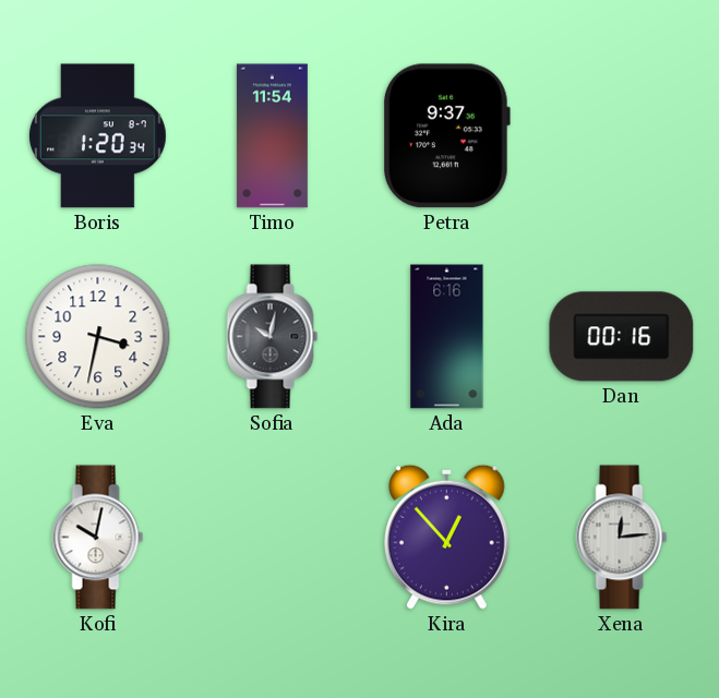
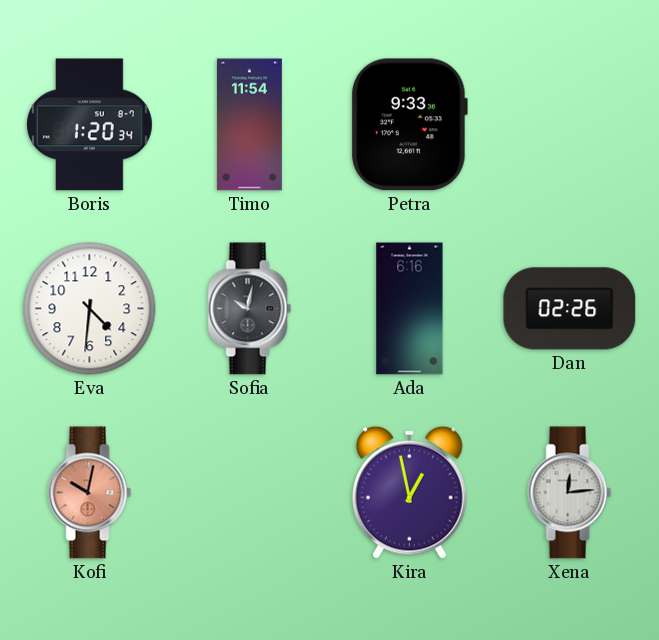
Petra: 9:37 -> 9:33
Eva: 3:32 -> 4:31
Dan: 00:16 -> 02:26
Kofi dial: white -> salmon
Kira: 12:53 -> 12:58
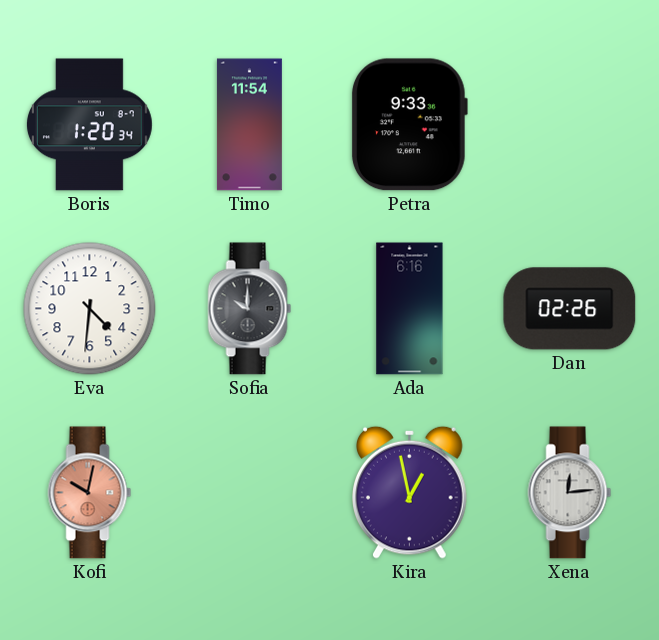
Sofia: 10:02 -> 10:00
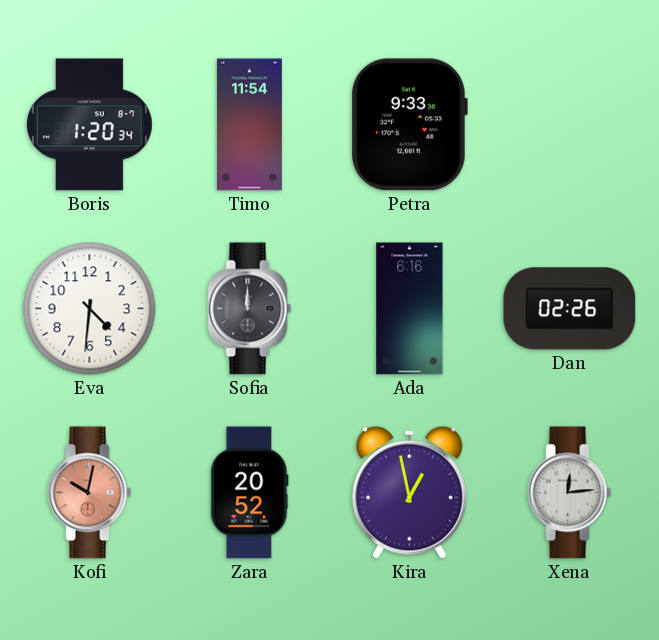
Sofia: 10:00 -> 12:00
Zara: none -> 20:52
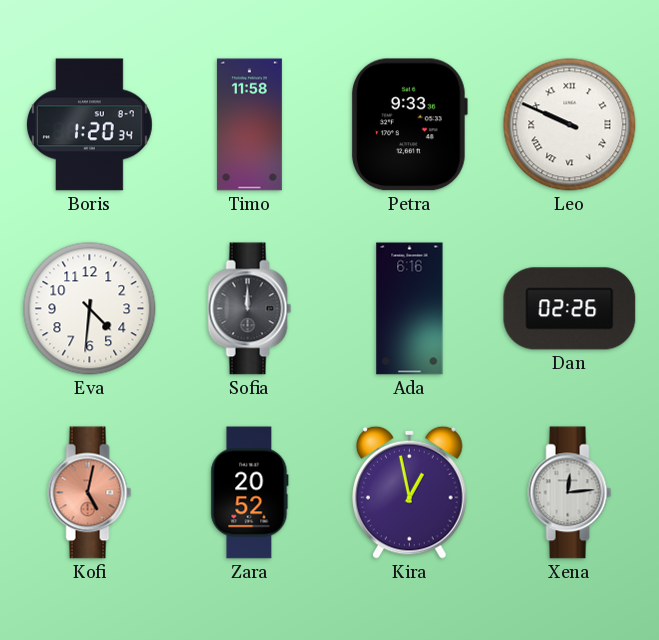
Timo: 11:54 -> 11:58
Leo: none -> 9:49
Kofi: 10:02 -> 5:02
